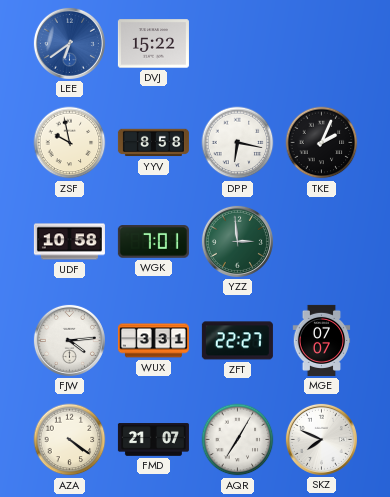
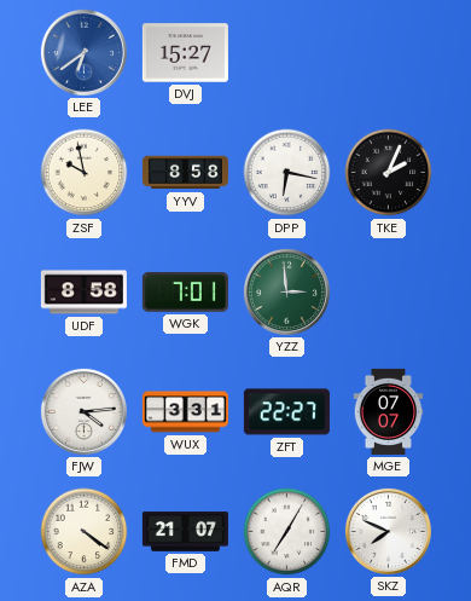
DVJ: 15:22 -> 15:27
UDF: 10:58 -> 8:58
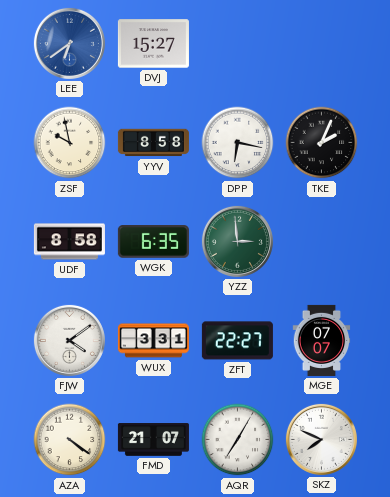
WGK: 7:01 -> 6:35
FJW: 4:14 -> 4:09
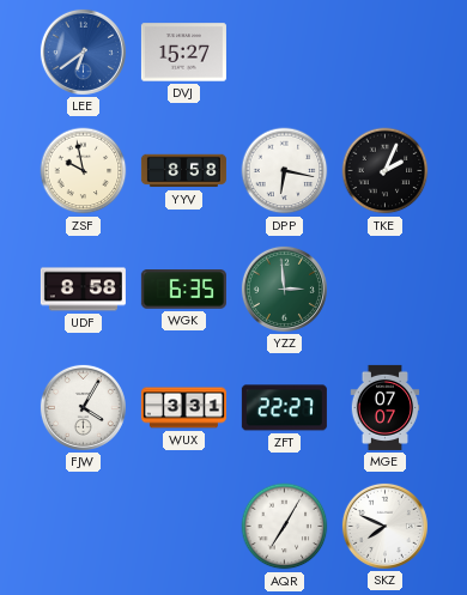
FJW: 4:09 -> 4:05
AZA: 4:21 -> none
FMD: 21:07 -> none
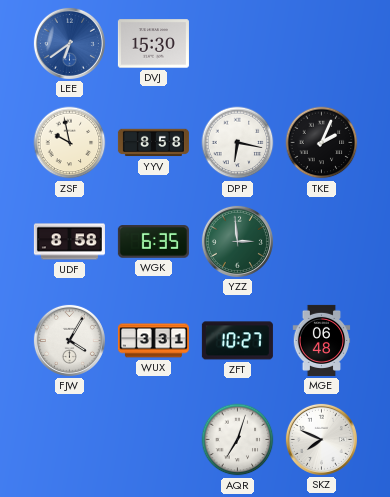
DVJ: 15:27 -> 15:30
ZFT: 22:27 -> 10:27
MGE: 07:07 -> 06:48
AQR: 7:05 -> 7:03
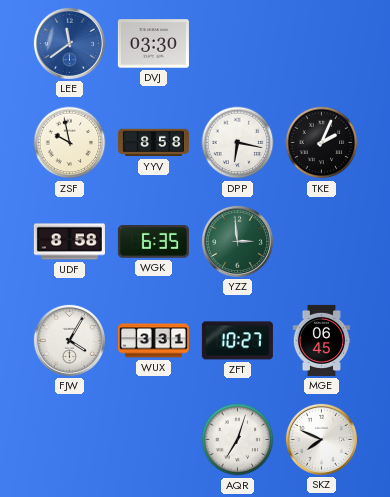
LEE: 6:39 -> 11:39
DVJ: 15:30 -> 03:30
MGE: 06:48 -> 06:45
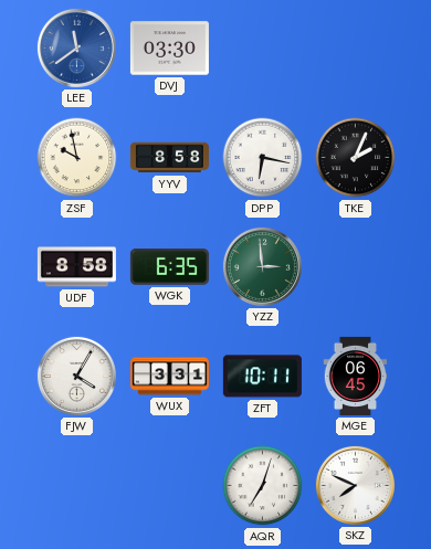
ZFT: 10:27 -> 10:11
